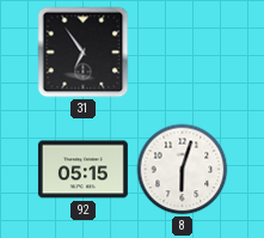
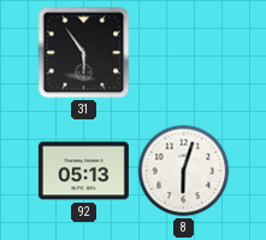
31: 6:54 -> 5:54
92: 05:15 -> 05:13
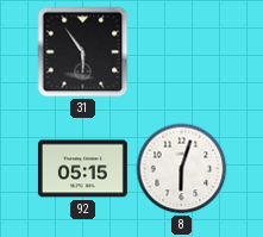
92: 05:13 -> 05:15
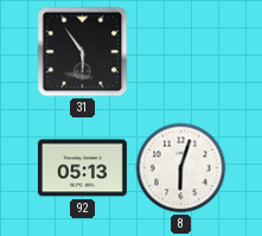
92: 05:15 -> 05:13
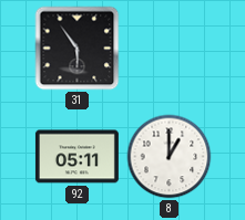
92: 05:13 -> 05:11
8: 6:03 -> 1:00
